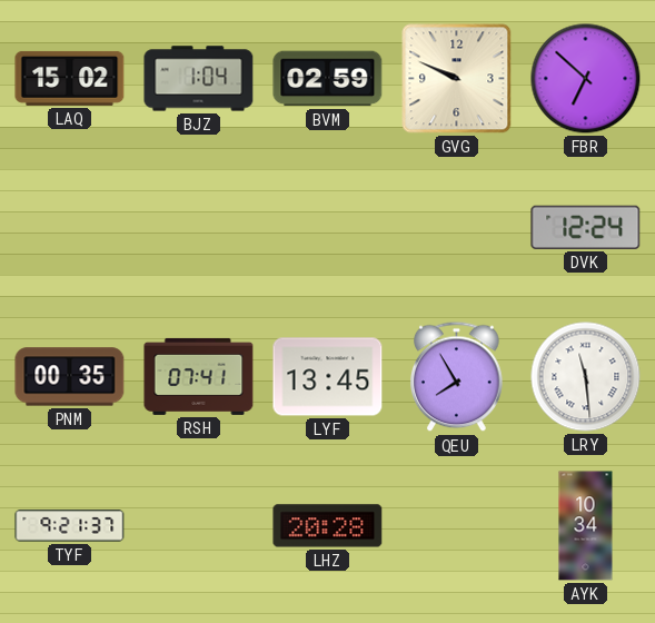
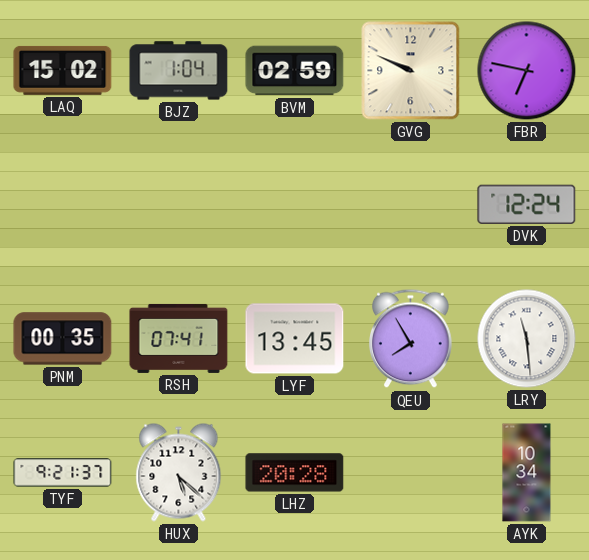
FBR: 6:52 -> 6:47
HUX: none -> 5:22
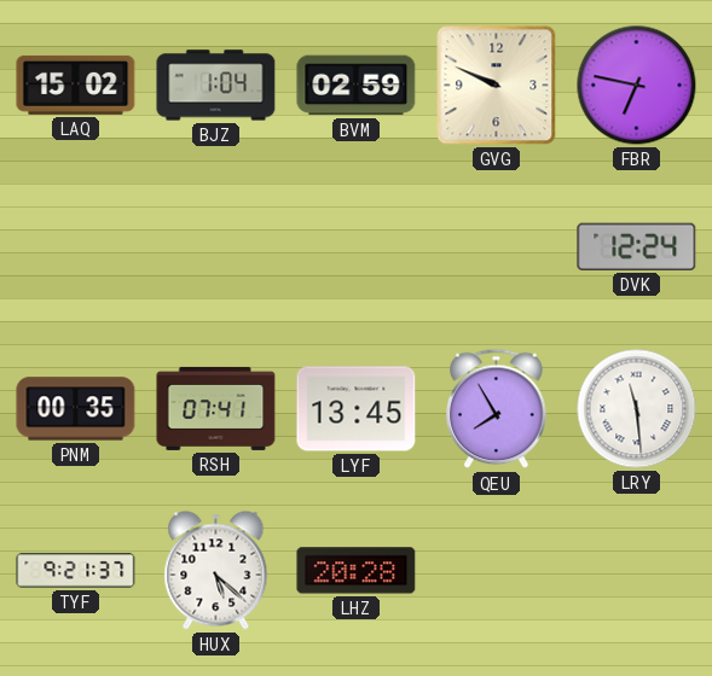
AYK: 10:34 -> none
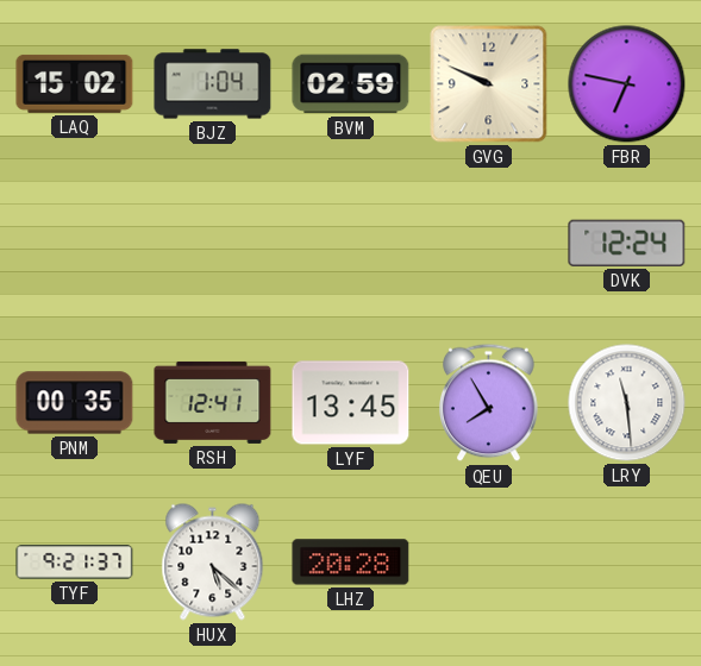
RSH: 07:41 -> 12:41
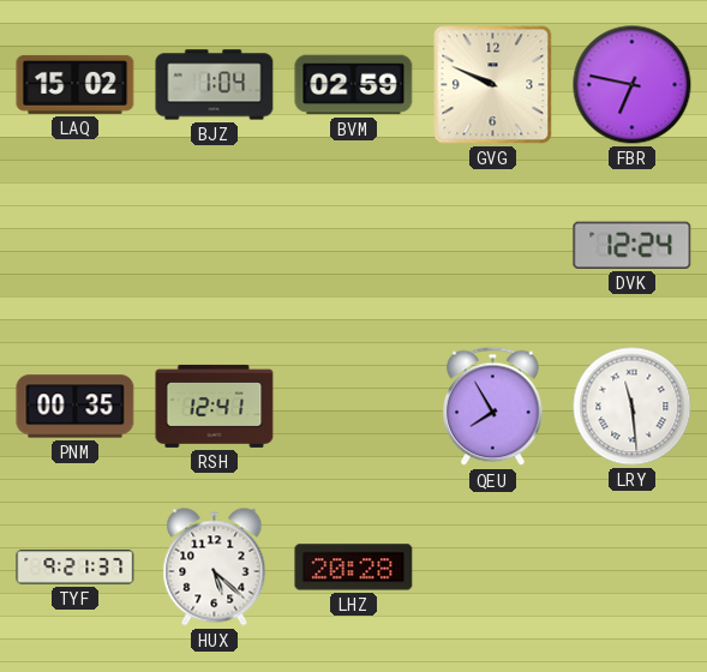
LYF: 13:45 -> none
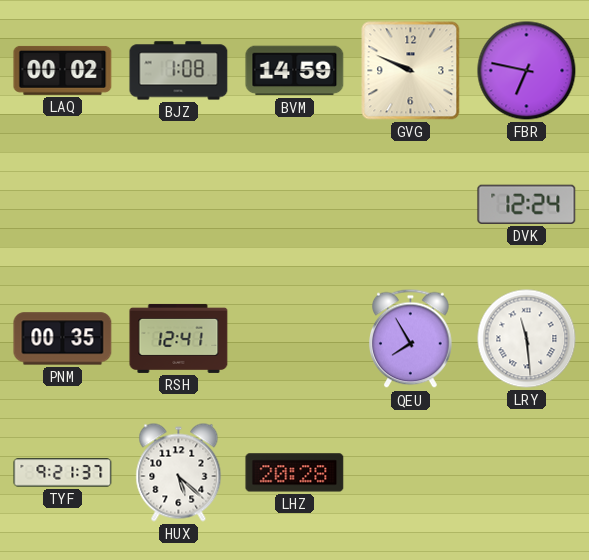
LAQ: 15:02 -> 00:02
BJZ: 1:04 -> 1:08
BVM: 02:59 -> 14:59
